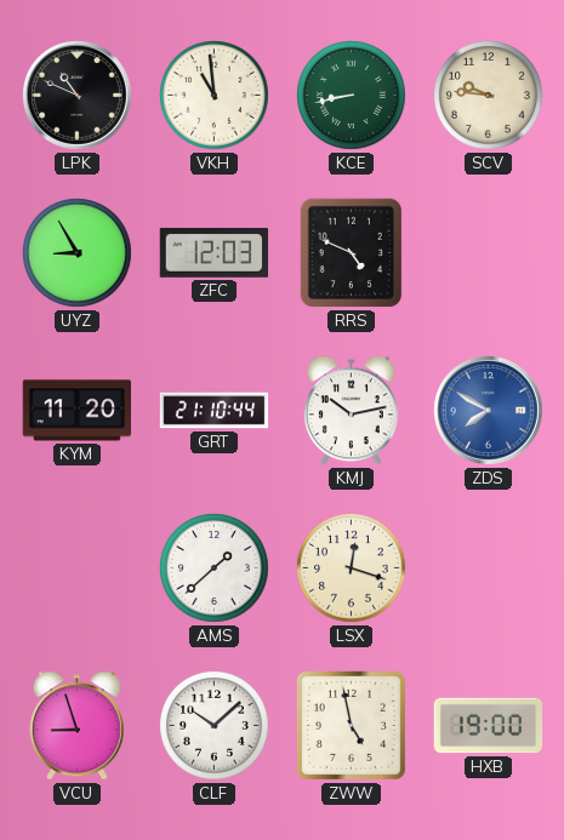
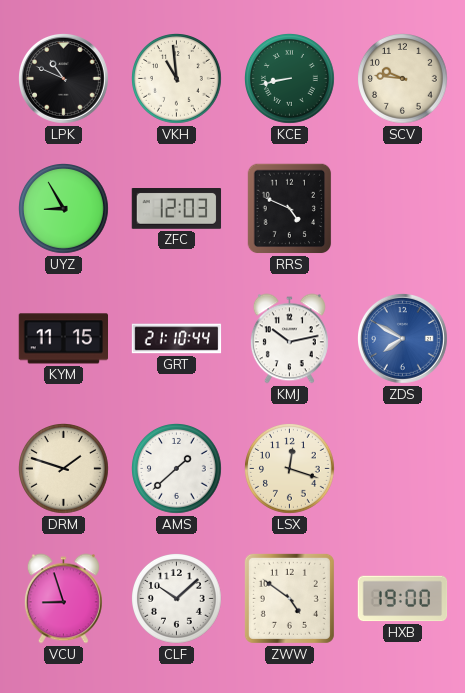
KYM: 11:20 -> 11:15
DRM: none -> 1:48
ZWW: 4:58 -> 4:51
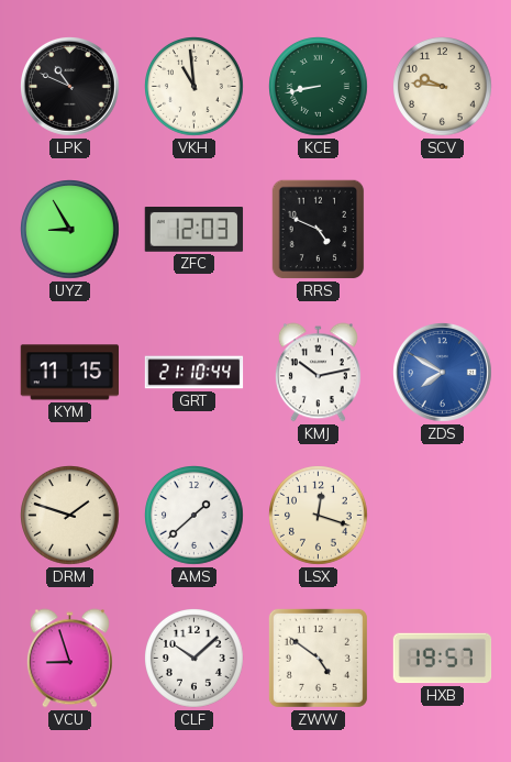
HXB: 19:00 -> 19:57
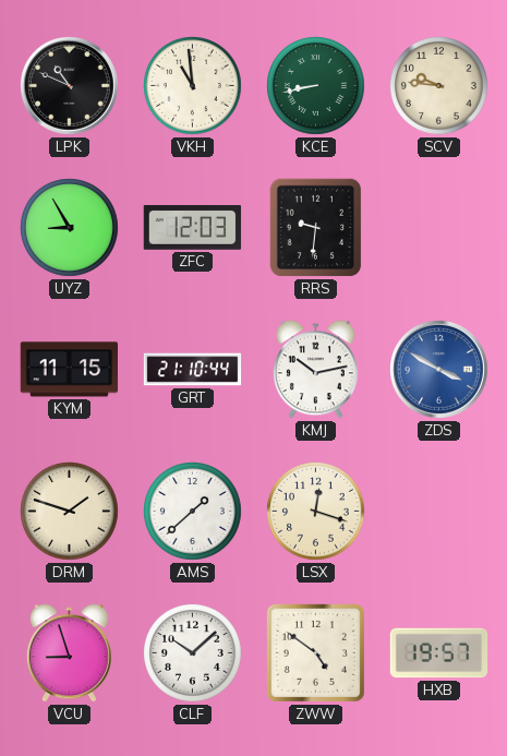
RRS: 4:49 -> 9:31
ZDS: 7:50 -> 3:50
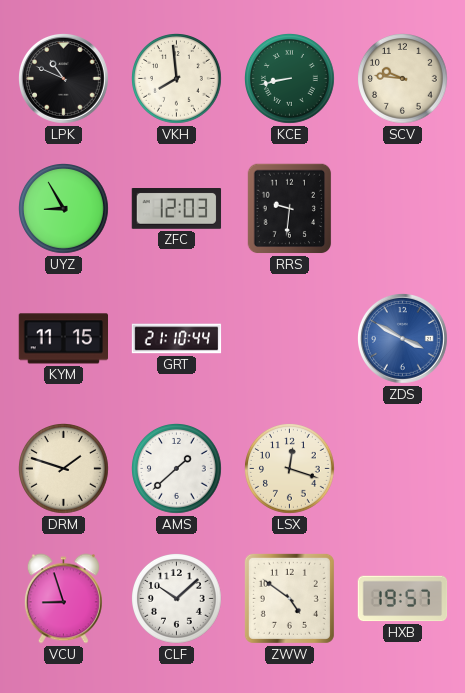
VKH: 10:59 -> 7:59
KMJ: 10:13 -> none
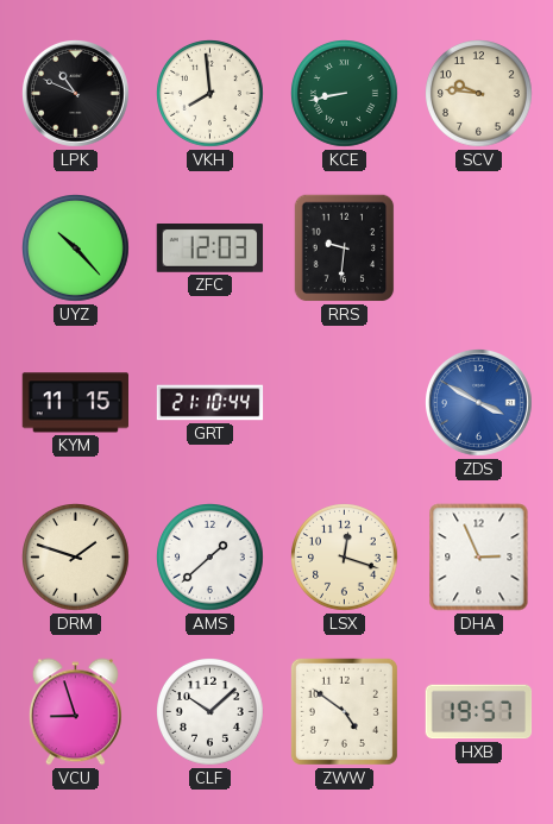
UYZ: 8:55 -> 10:23
DHA: none -> 2:56
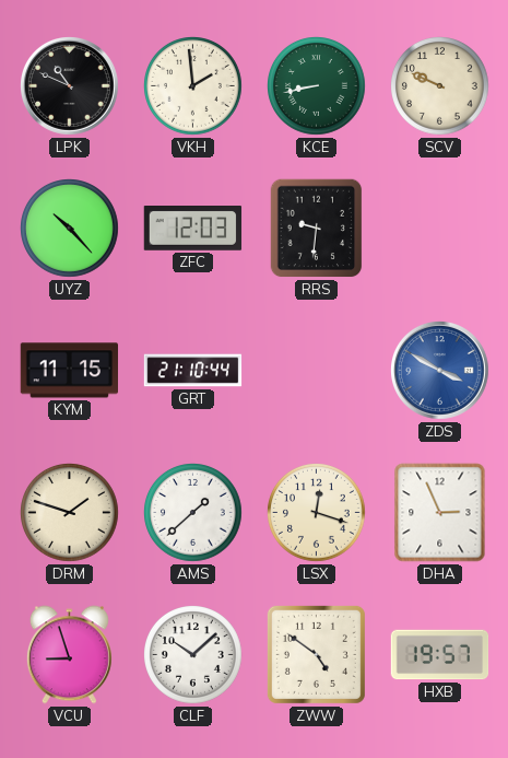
VKH: 7:59 -> 1:59
SCV: 9:46 -> 9:49
